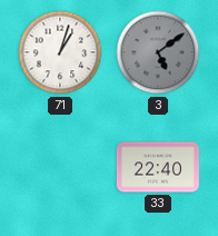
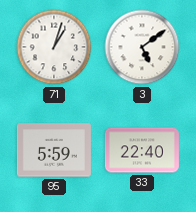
3 dial: grey -> white
95: none -> 5:59
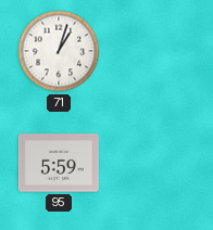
3: 5:09 -> none
33: 22:40 -> none
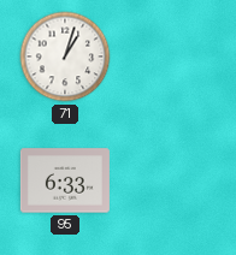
95: 5:59 -> 6:33
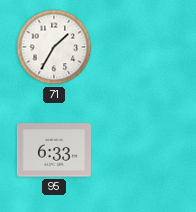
71: 1:03 -> 1:35
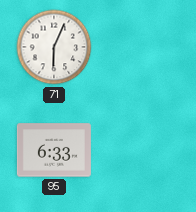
71: 1:35 -> 6:04
